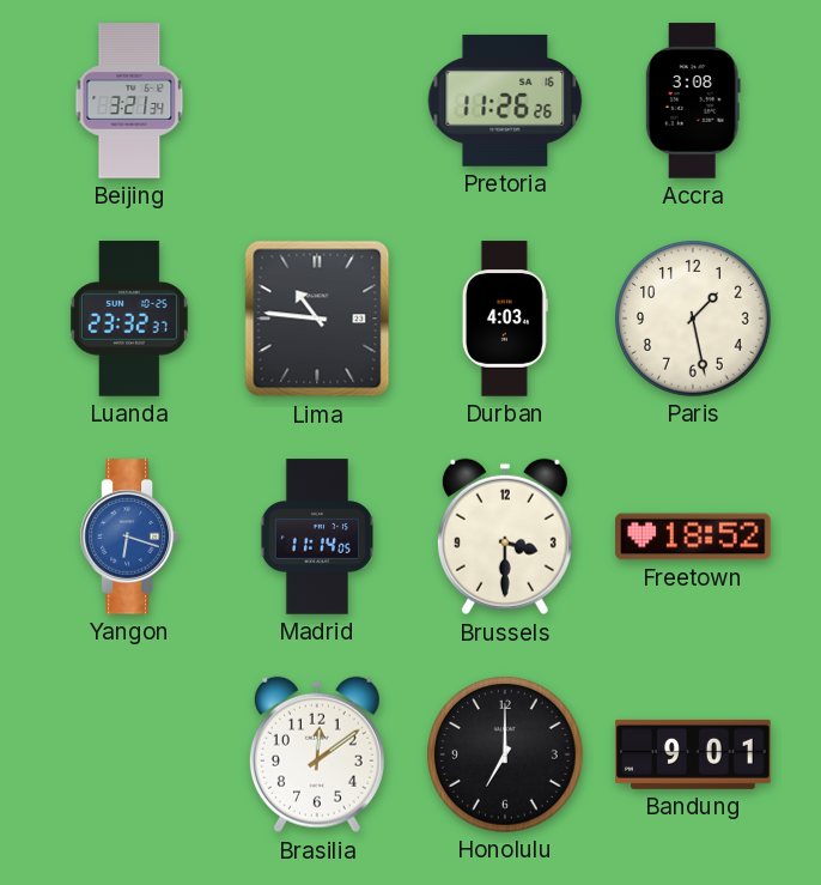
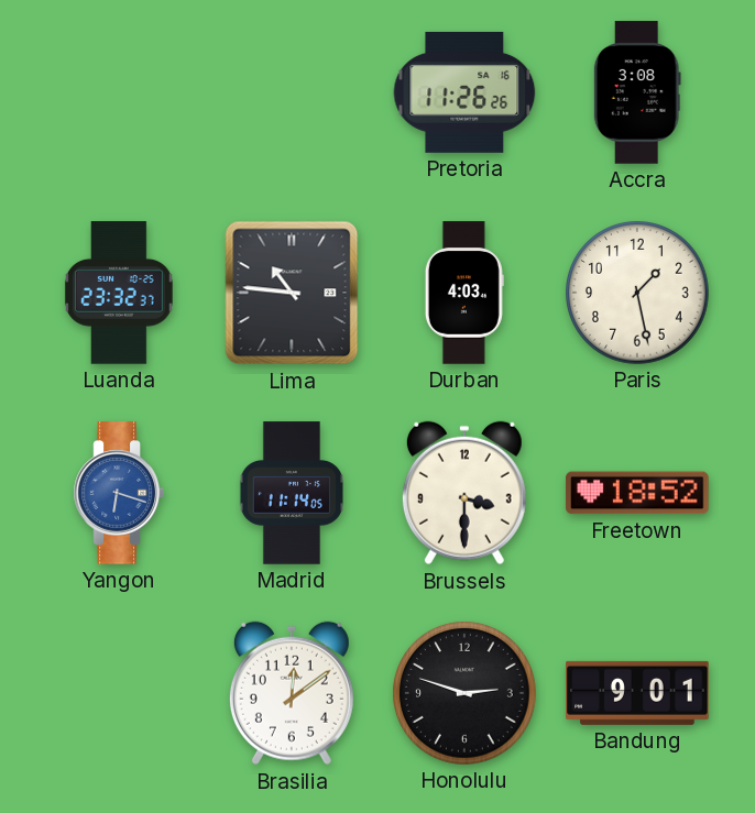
Beijing: 3:21 -> none
Honolulu: 7:00 -> 2:48
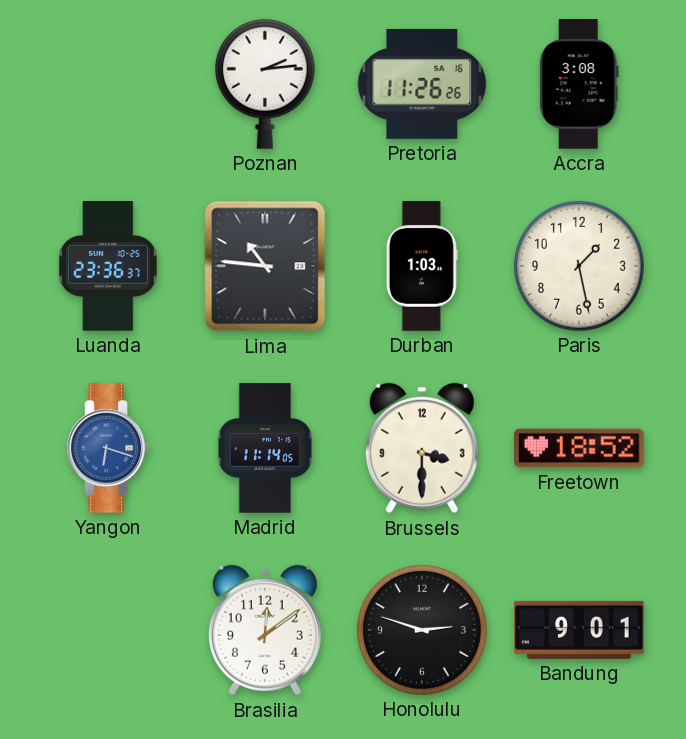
Poznan: none -> 2:14
Luanda: 23:32 -> 23:36
Durban: 4:03 -> 1:03
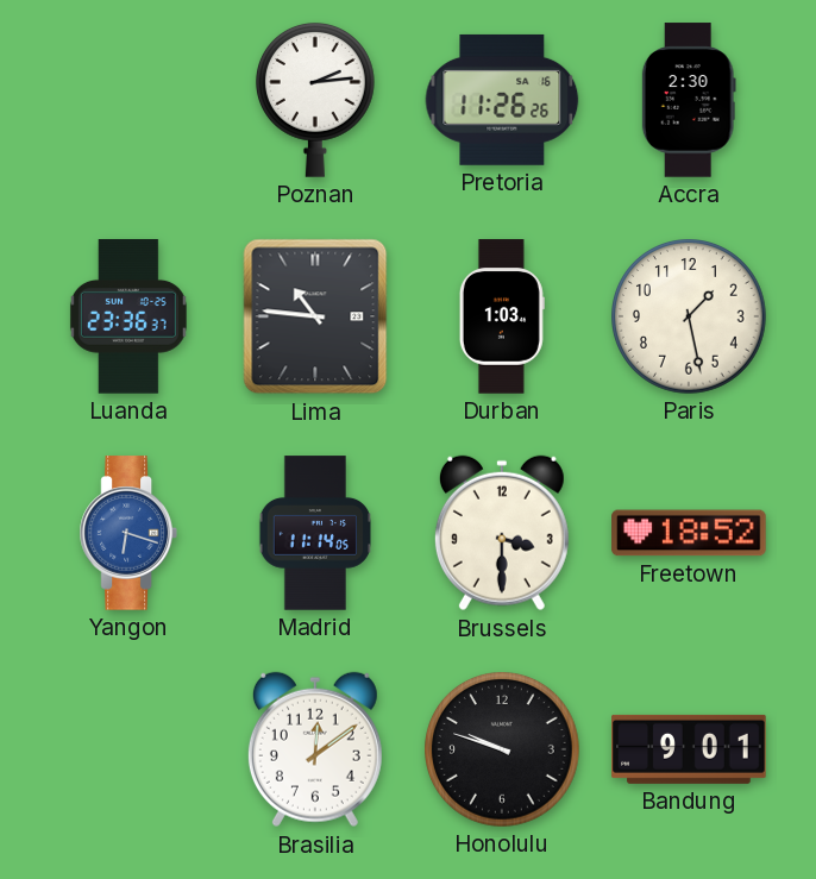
Accra: 3:08 -> 2:30
Honolulu: 2:48 -> 9:48
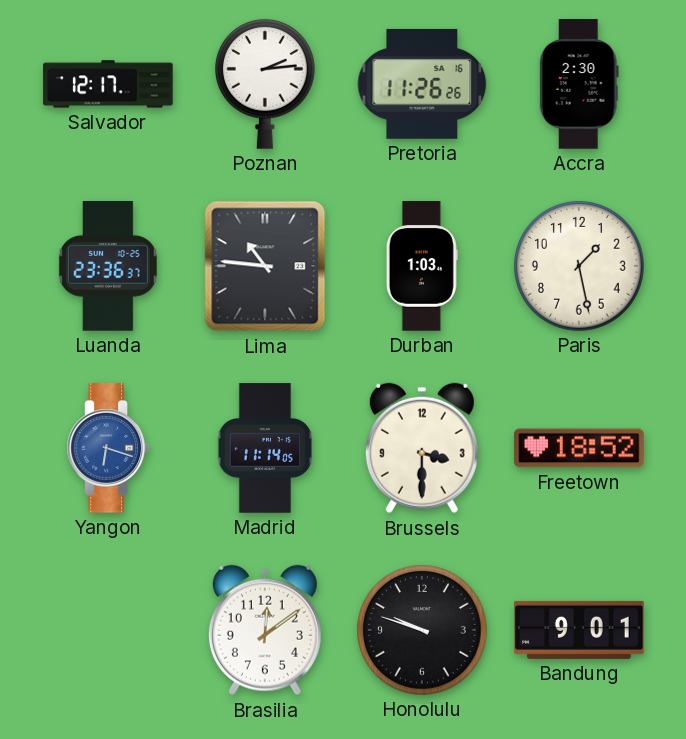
Salvador: none -> 12:17
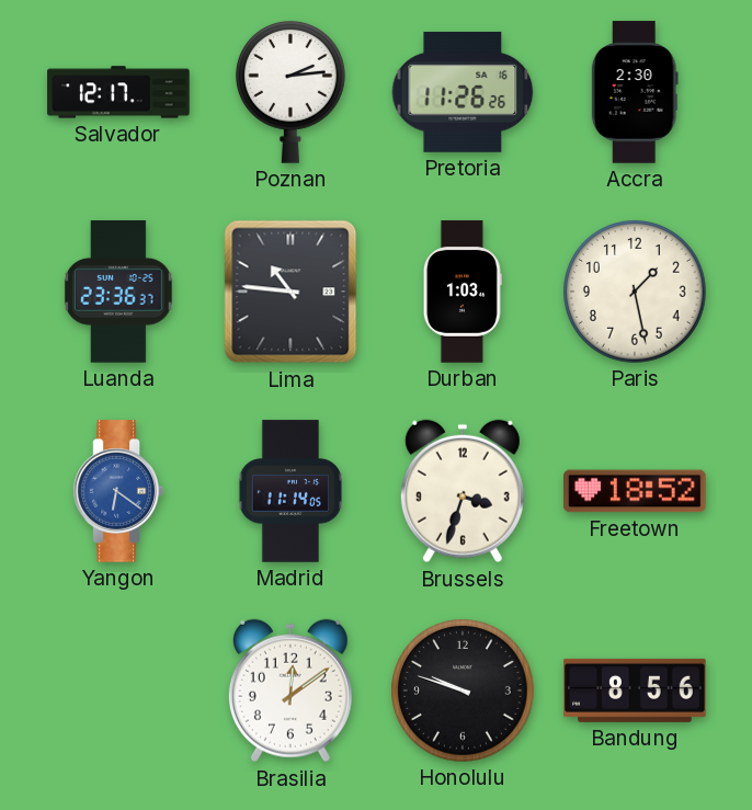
Yangon: 6:18 -> 6:21
Brussels: 3:30 -> 3:33
Bandung: 9:01 -> 8:56
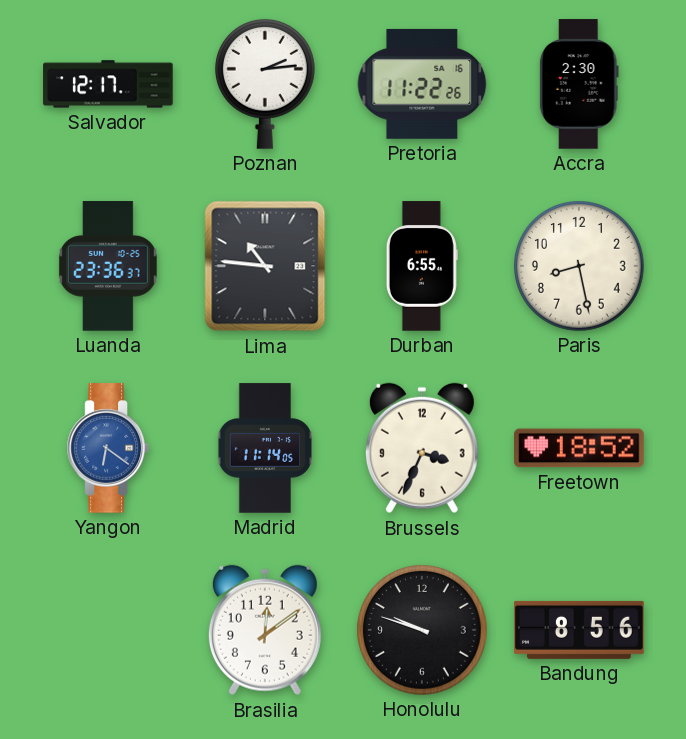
Pretoria: 11:26 -> 11:22
Durban: 1:03 -> 6:55
Paris: 1:28 -> 8:28
Brussels: 3:33 -> 3:34
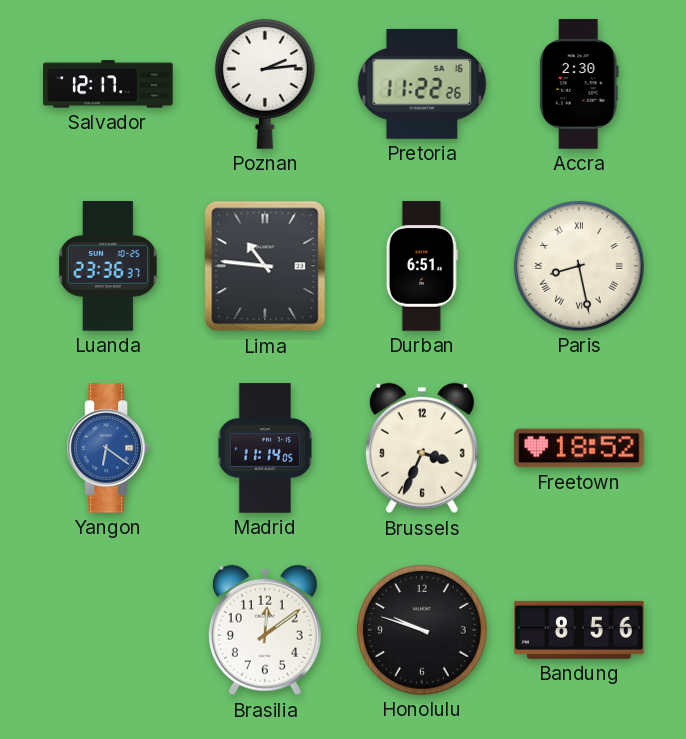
Durban: 6:55 -> 6:51
Paris numerals: Arabic -> Roman
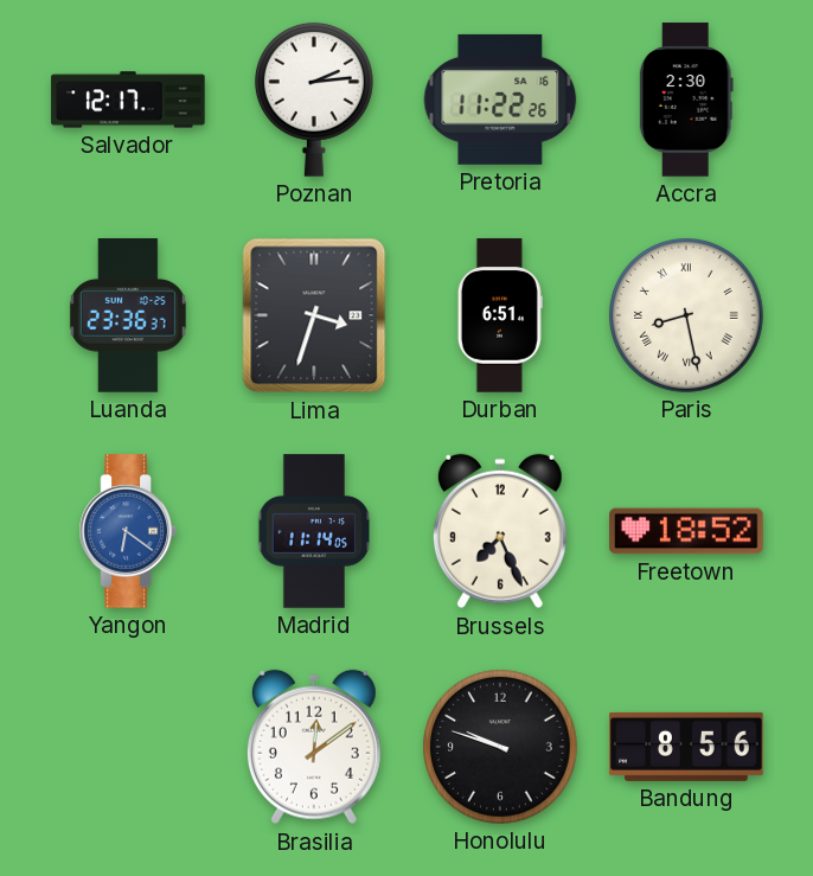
Lima: 10:46 -> 3:33
Brussels: 3:34 -> 7:26
